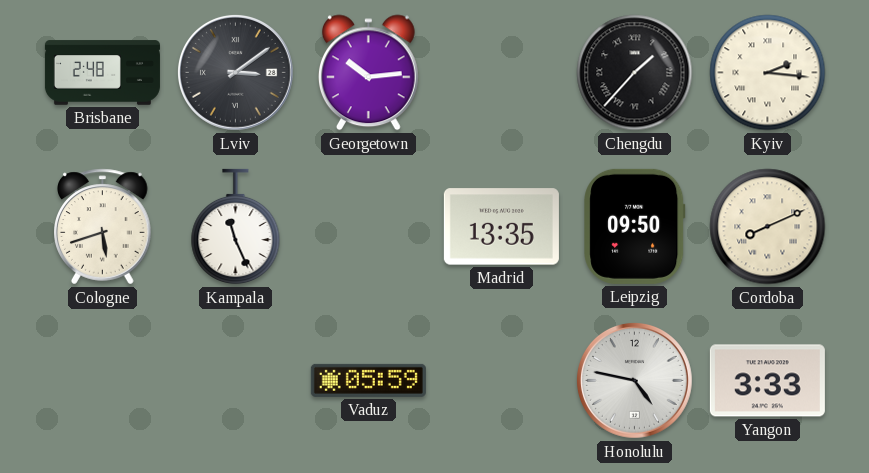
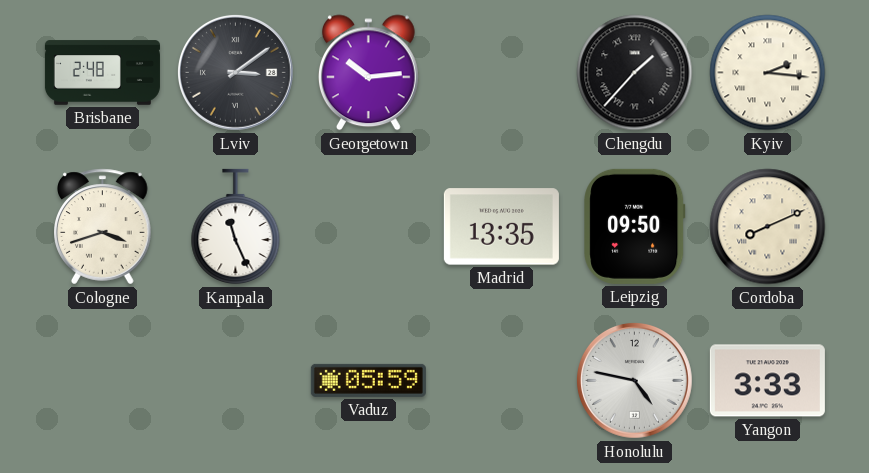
Cologne: 5:42 -> 3:42
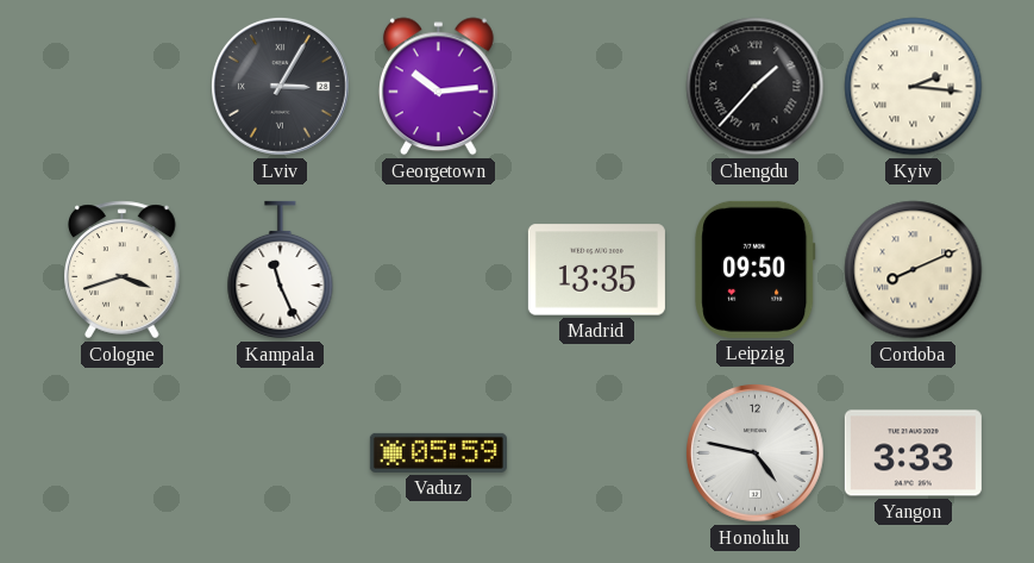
Brisbane: 2:48 -> none
Lviv: 3:09 -> 3:05
